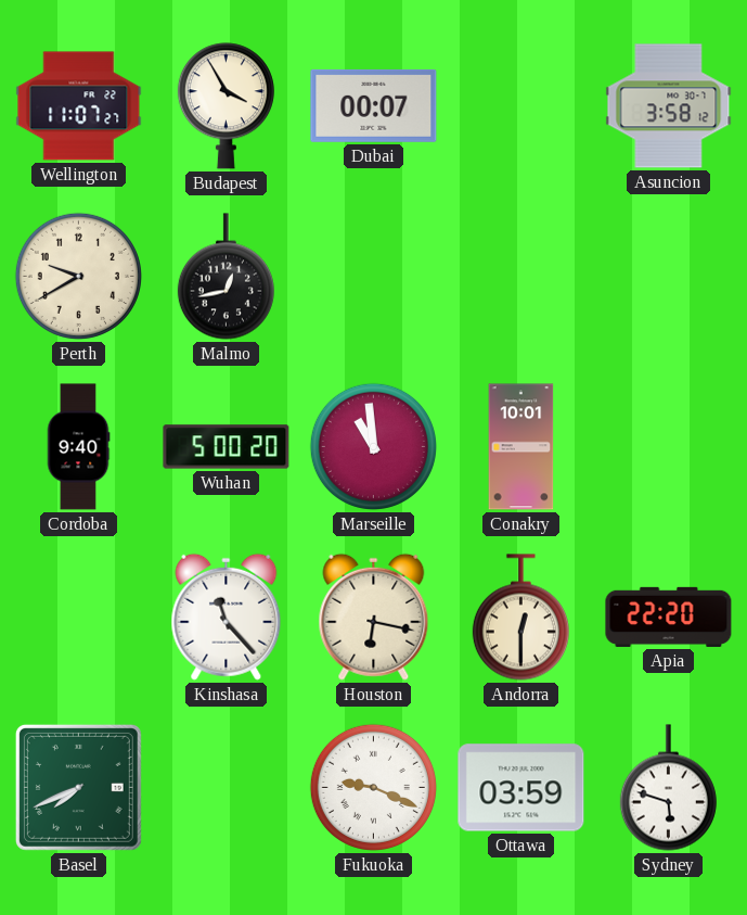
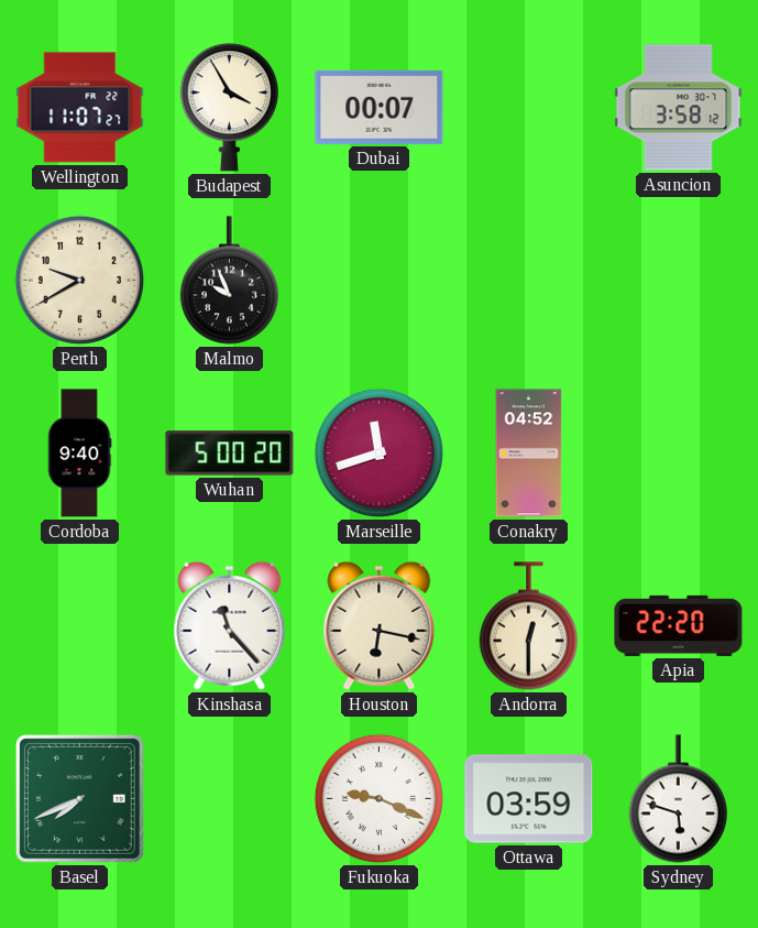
Malmo: 12:43 -> 9:56
Marseille: 10:59 -> 11:42
Conakry: 10:01 -> 04:52
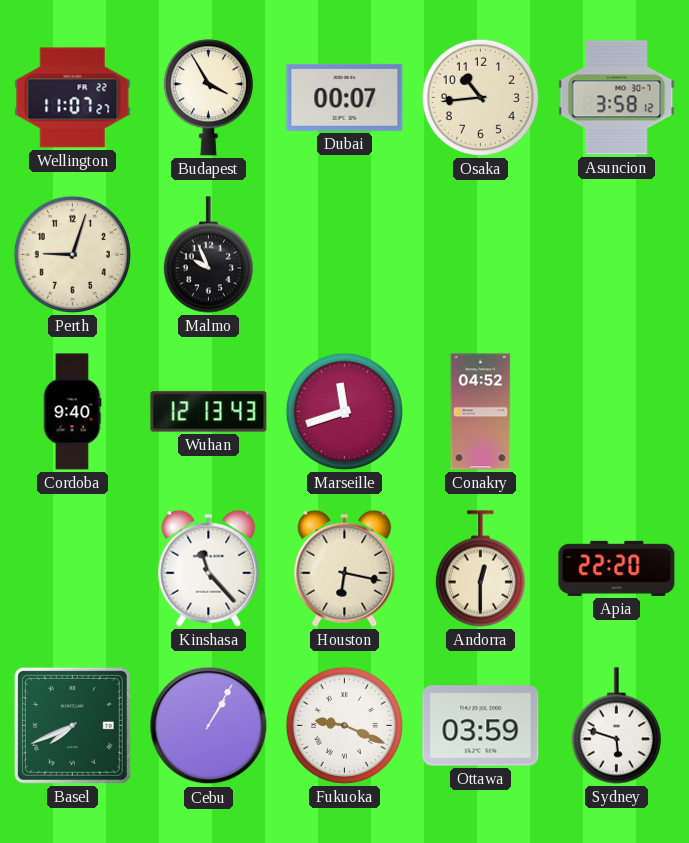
Osaka: none -> 10:44
Perth: 9:40 -> 9:03
Wuhan: 5:00 -> 12:13
Cebu: none -> 1:05
